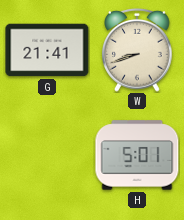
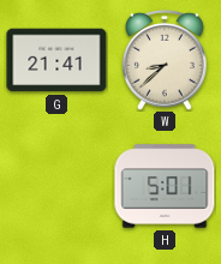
W: 8:42 -> 8:38
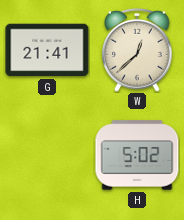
W: 8:38 -> 12:38
H: 5:01 -> 5:02
